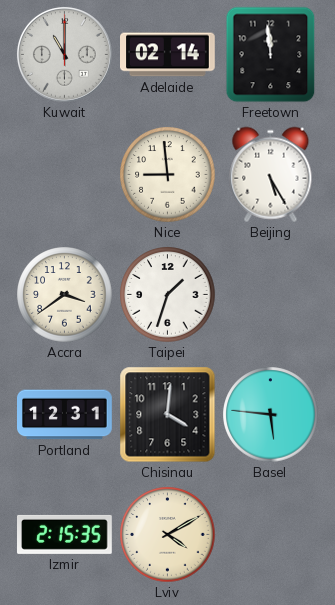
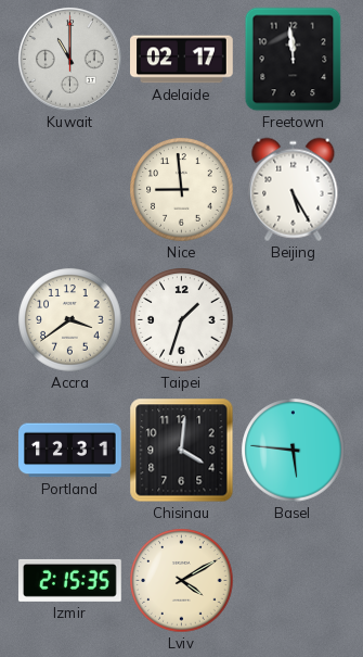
Adelaide: 02:14 -> 02:17
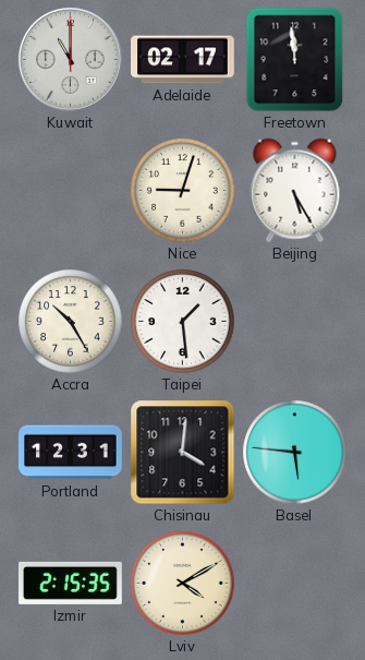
Nice: 8:59 -> 9:03
Accra: 3:39 -> 10:25
Taipei: 1:33 -> 1:29
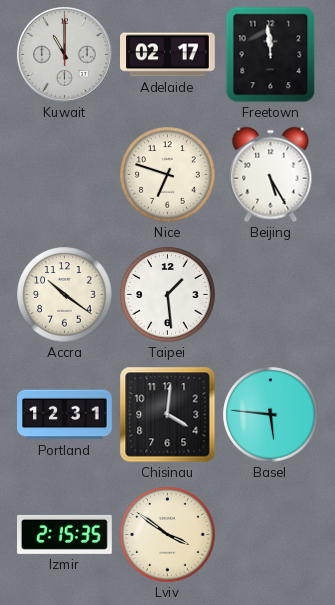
Nice: 9:03 -> 6:48
Accra: 10:25 -> 10:21
Lviv: 4:10 -> 3:51
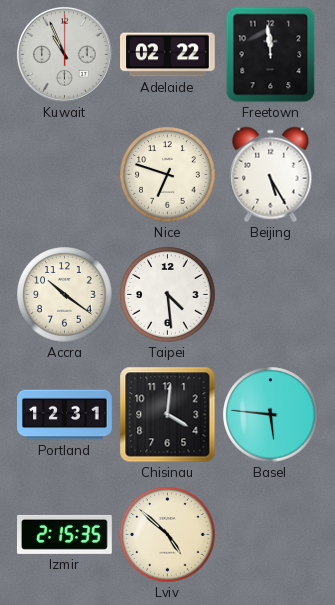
Kuwait: 11:00 -> 10:56
Adelaide: 02:17 -> 02:22
Taipei: 1:29 -> 4:29
Lviv: 3:51 -> 4:52
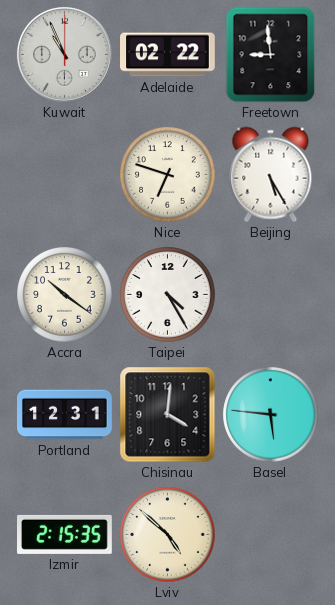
Freetown: 11:59 -> 8:59
Taipei: 4:29 -> 4:25
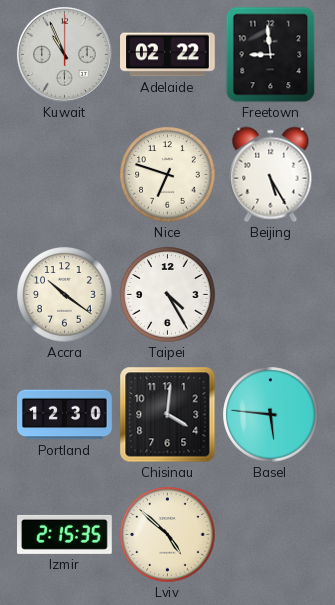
Portland: 12:31 -> 12:30
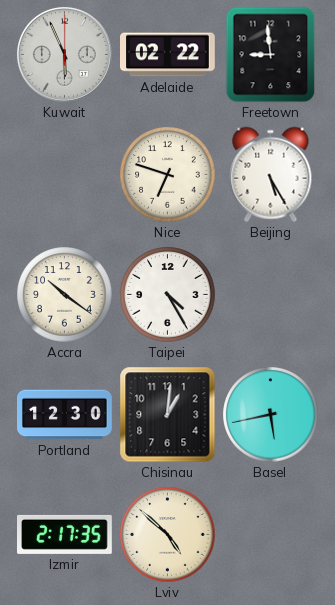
Kuwait: 10:56 -> 5:56
Chisinau: 4:01 -> 1:01
Basel: 5:46 -> 5:43
Izmir: 2:15 -> 2:17
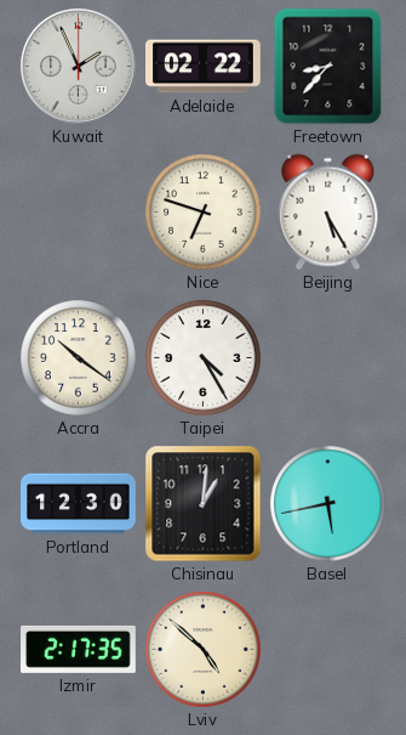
Kuwait: 5:56 -> 1:56
Freetown: 8:59 -> 8:37
